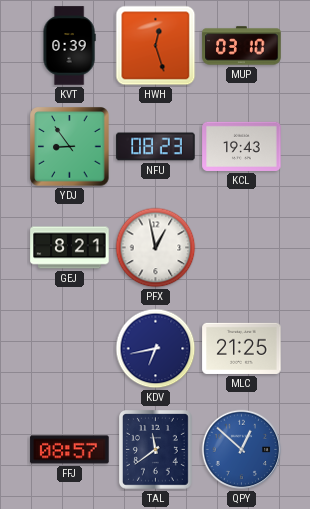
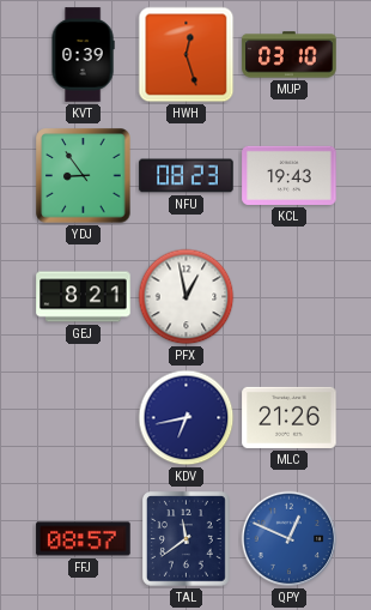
MLC: 21:25 -> 21:26
QPY: 12:52 -> 12:49
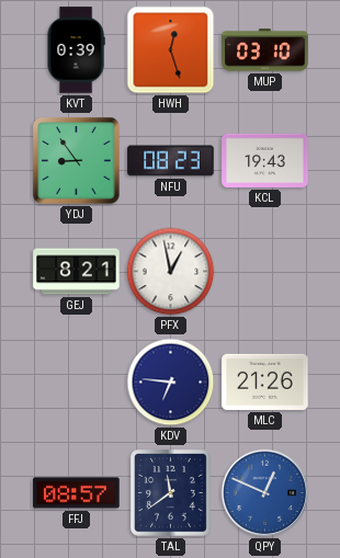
KDV: 6:43 -> 6:46
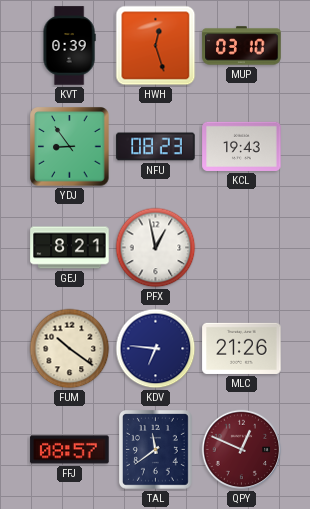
FUM: none -> 10:21
QPY dial: blue -> burgundy
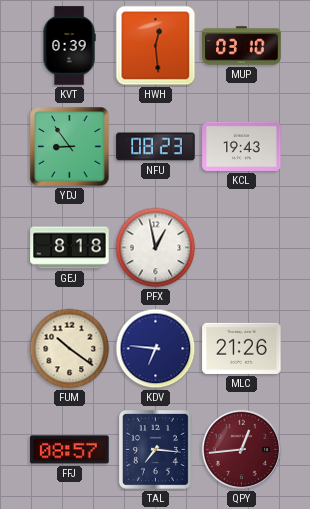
HWH: 12:27 -> 12:29
GEJ: 8:21 -> 8:18
TAL: 11:39 -> 7:16
QPY: 12:49 -> 12:44
